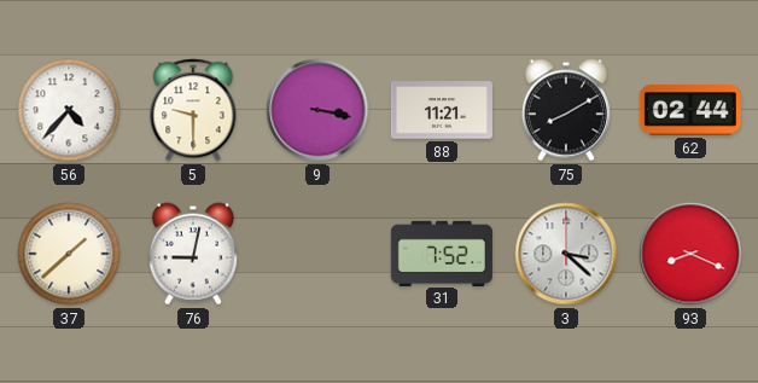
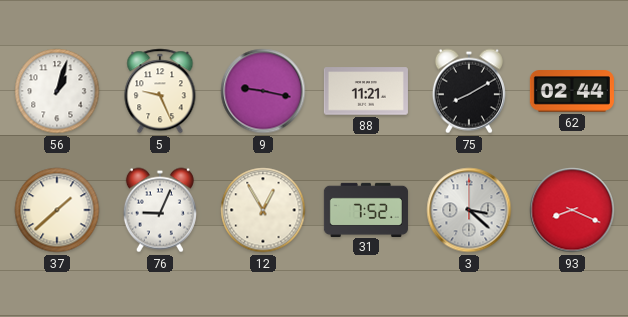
56: 4:37 -> 1:03
5: 9:30 -> 9:26
9: 3:17 -> 9:17
76: 9:02 -> 9:04
12: none -> 12:55
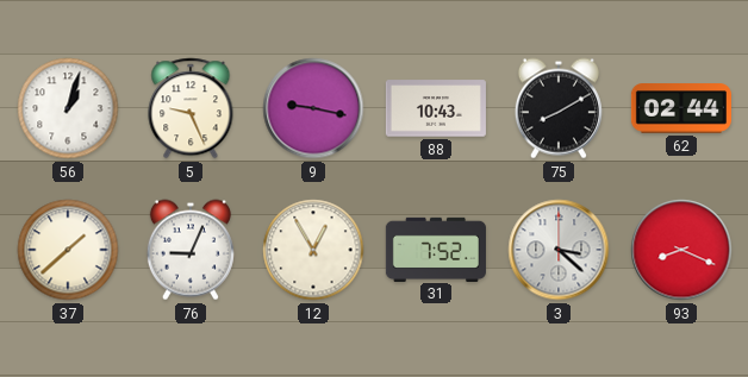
88: 11:21 -> 10:43
